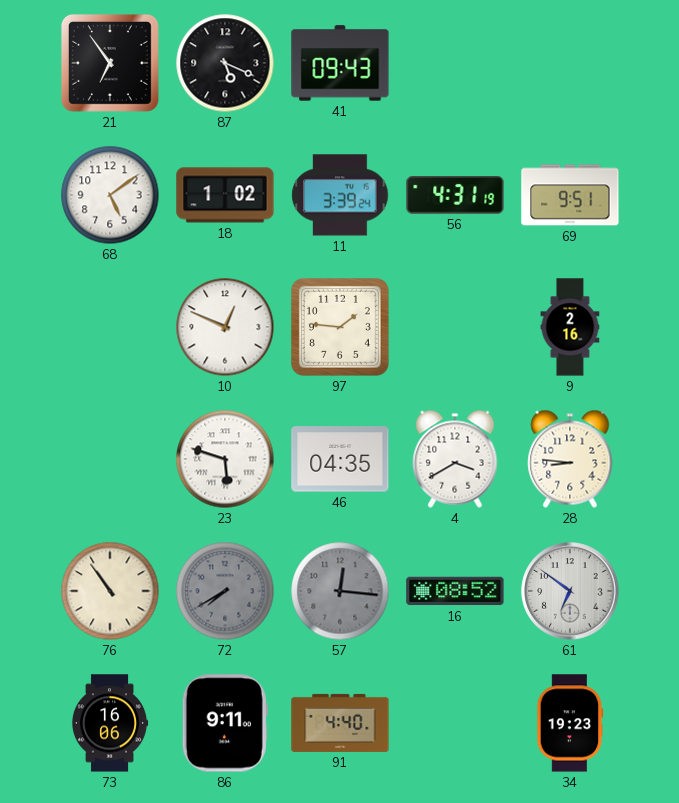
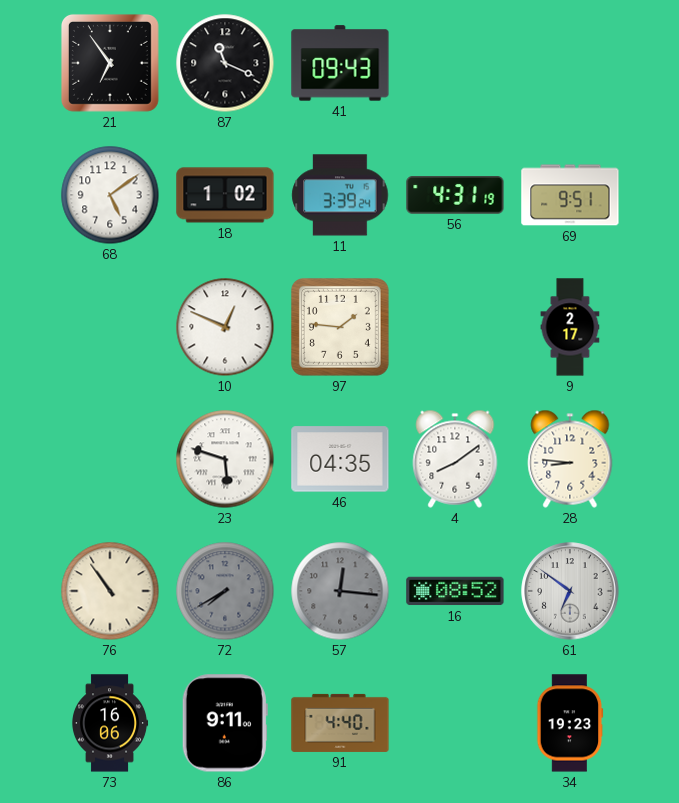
87: 5:19 -> 11:19
9: 2:16 -> 2:17
4: 3:40 -> 8:09
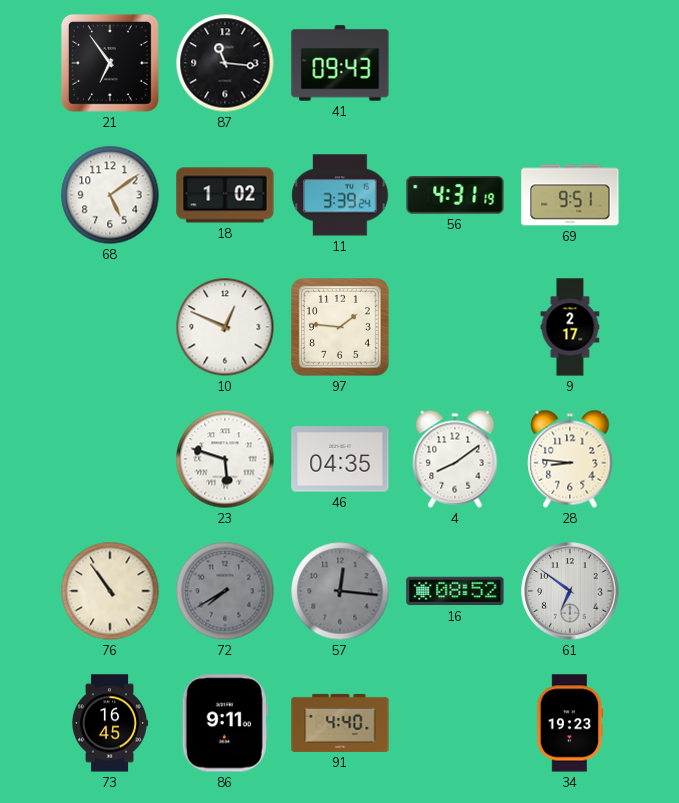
87: 11:19 -> 11:16
73: 16:06 -> 16:45
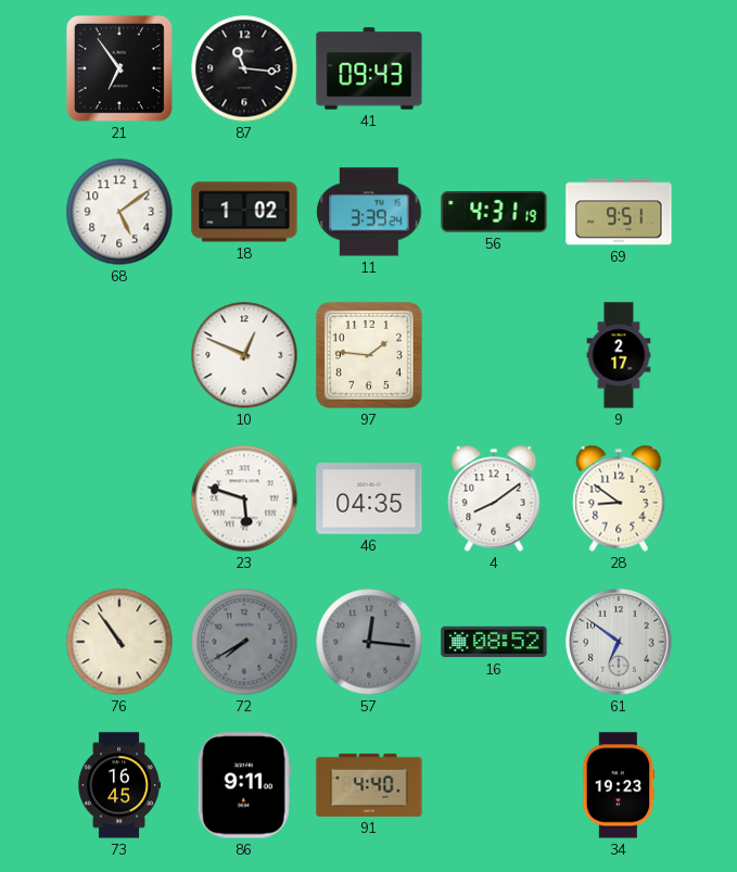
28: 8:46 -> 8:51
